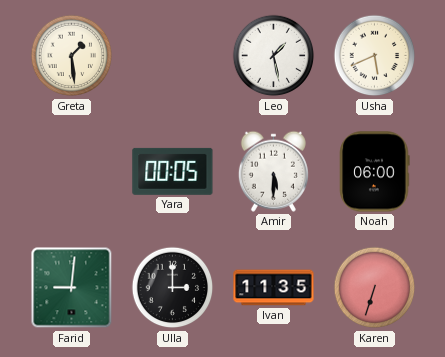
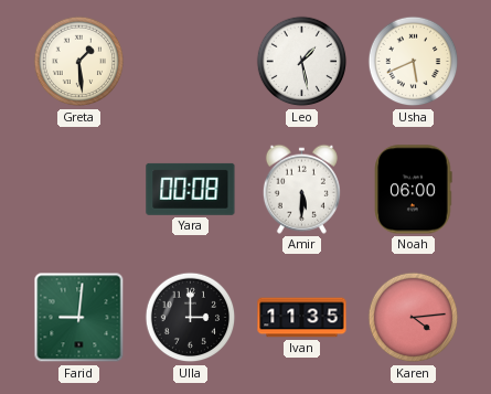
Yara: 00:05 -> 00:08
Karen: 6:33 -> 4:14
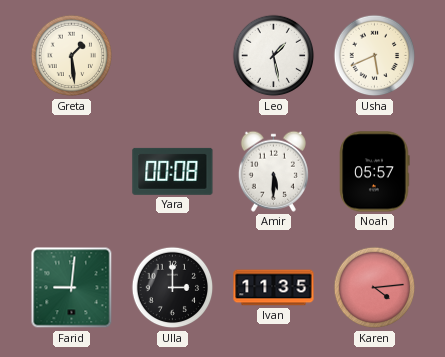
Noah: 06:00 -> 05:57
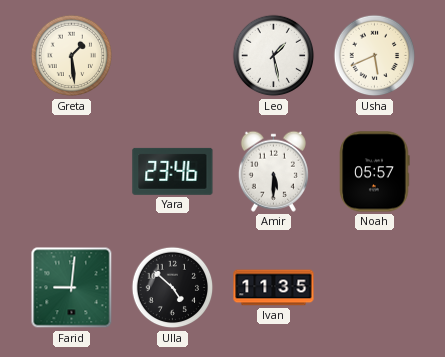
Yara: 00:08 -> 23:46
Ulla: 3:00 -> 4:52
Karen: 4:14 -> none
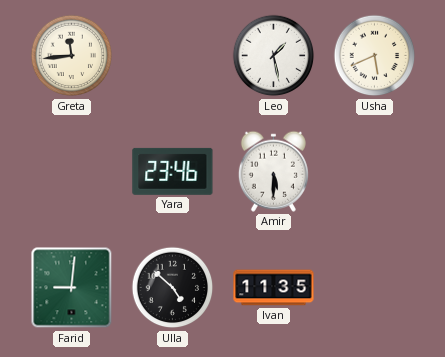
Greta: 1:29 -> 11:44
Noah: 05:57 -> none
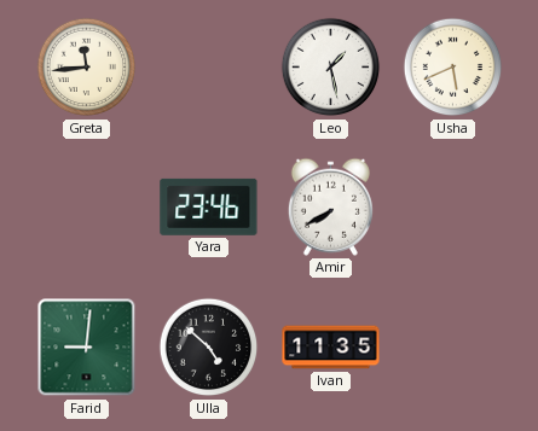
Amir: 5:30 -> 7:40
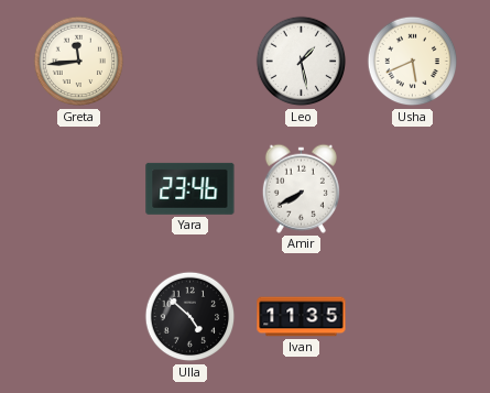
Farid: 9:01 -> none
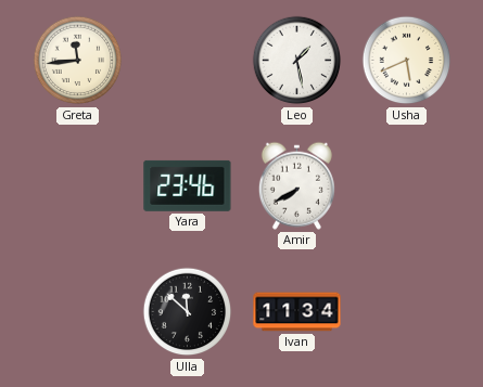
Ulla: 4:52 -> 11:52
Ivan: 11:35 -> 11:34
